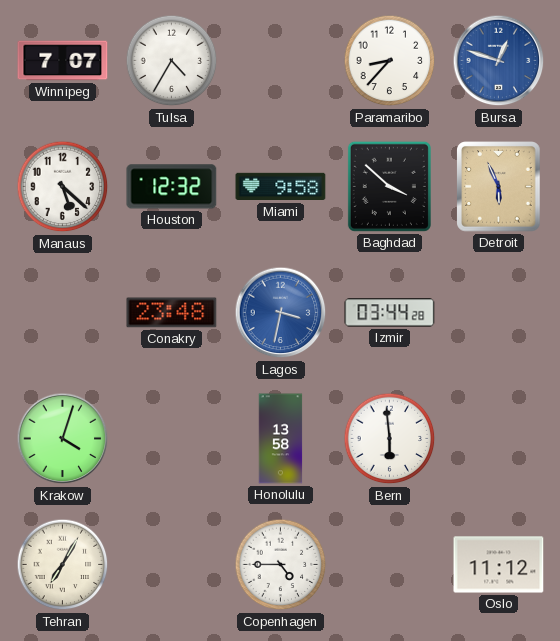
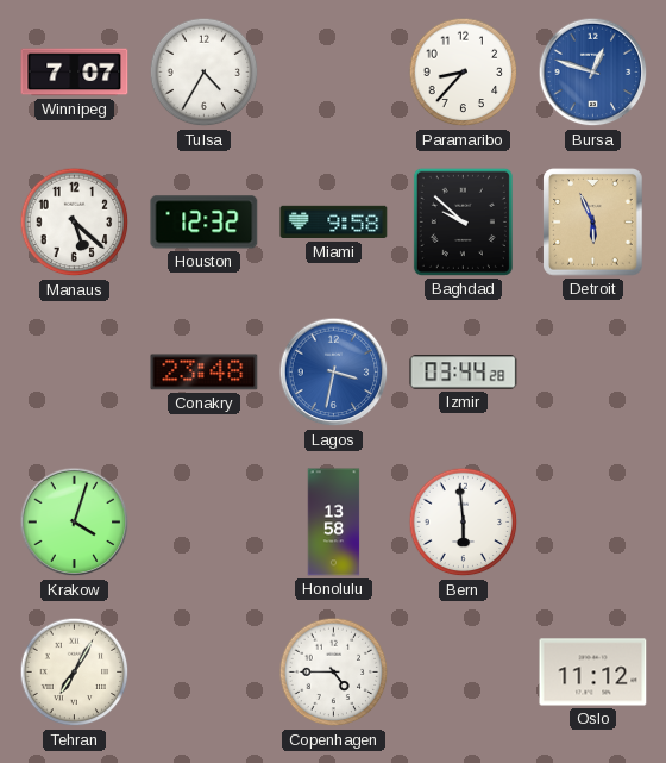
Baghdad: 3:52 -> 9:52
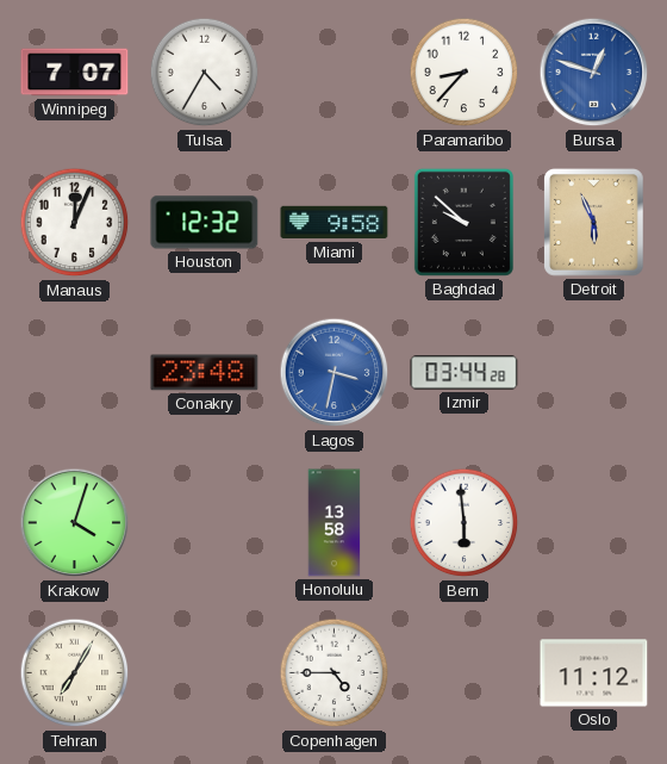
Manaus: 5:22 -> 12:04
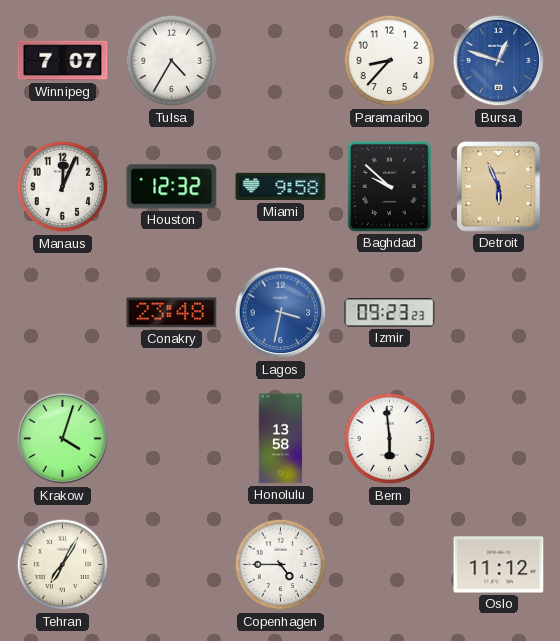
Izmir: 03:44 -> 09:23
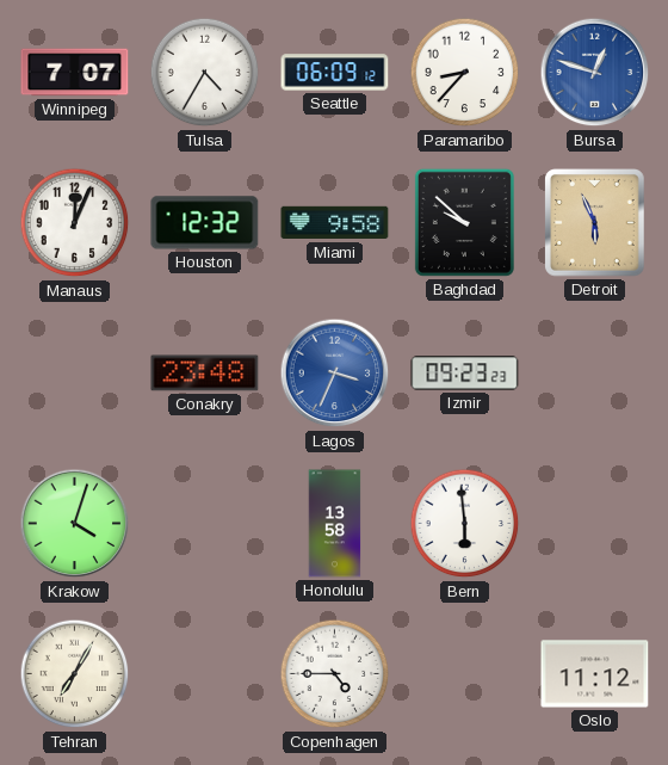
Seattle: none -> 06:09
Lagos: 3:32 -> 3:34
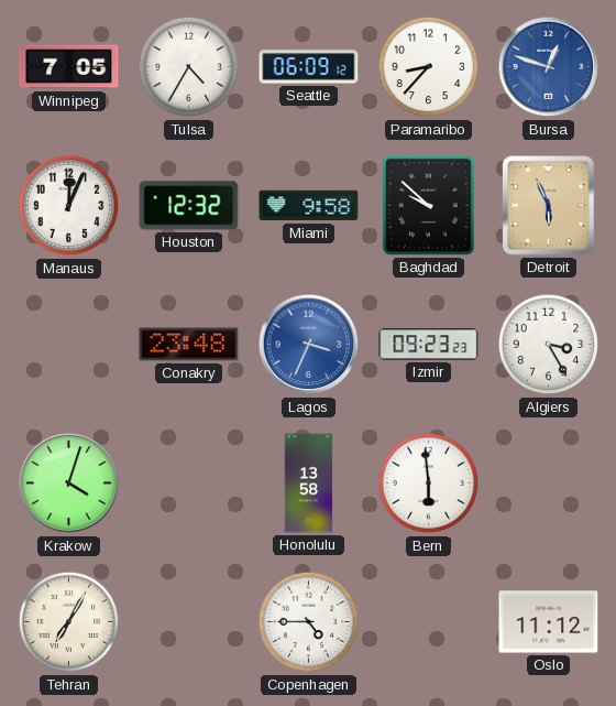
Winnipeg: 7:07 -> 7:05
Algiers: none -> 3:25
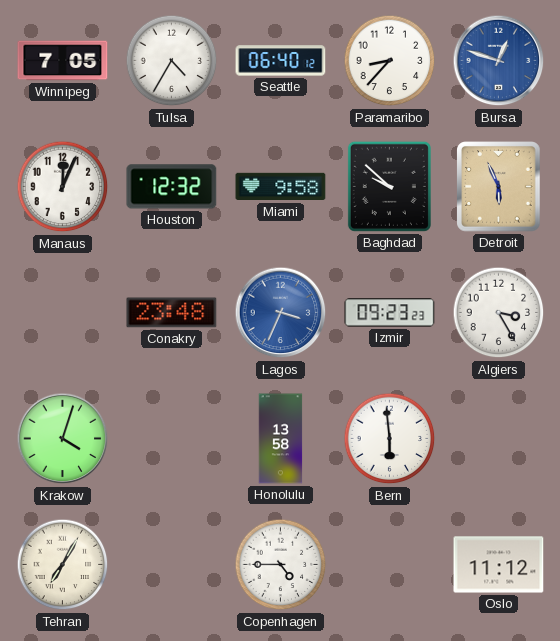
Seattle: 06:09 -> 06:40
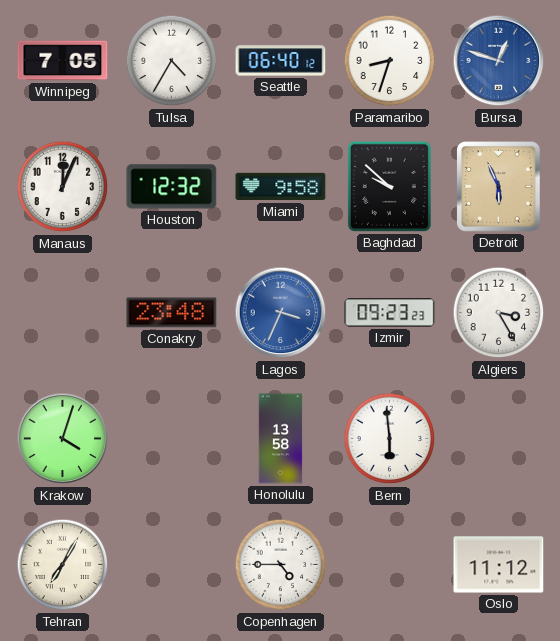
Paramaribo: 8:37 -> 8:33
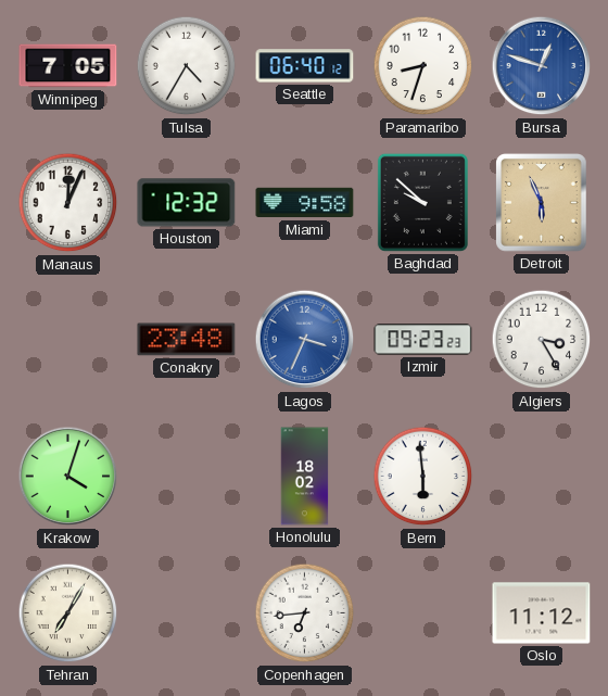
Honolulu: 13:58 -> 18:02
Copenhagen: 4:45 -> 6:44
